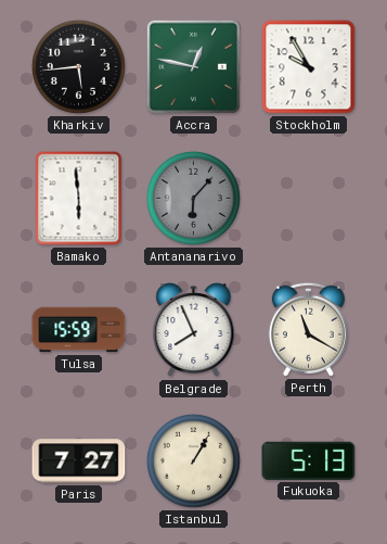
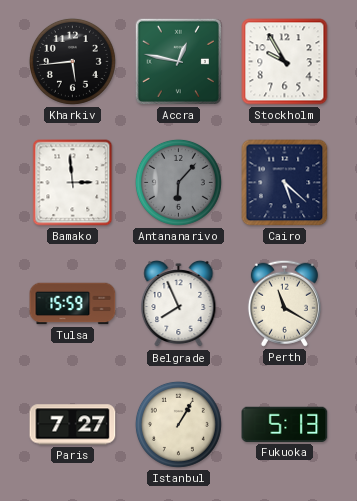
Bamako: 5:59 -> 2:59
Cairo: none -> 5:22
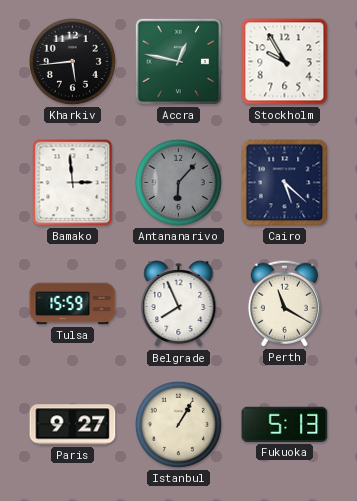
Paris: 7:27 -> 9:27
